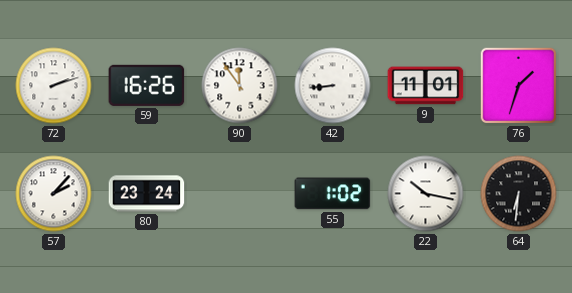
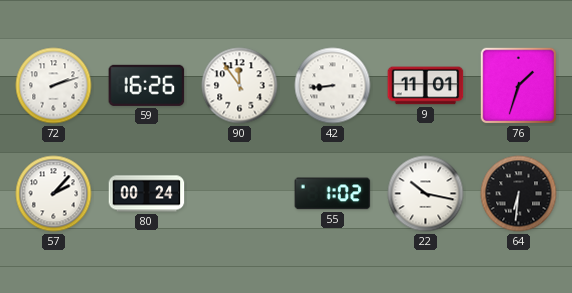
80: 23:24 -> 00:24
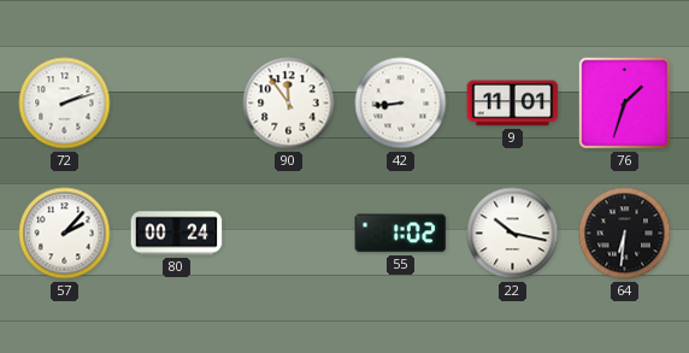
59: 16:26 -> none
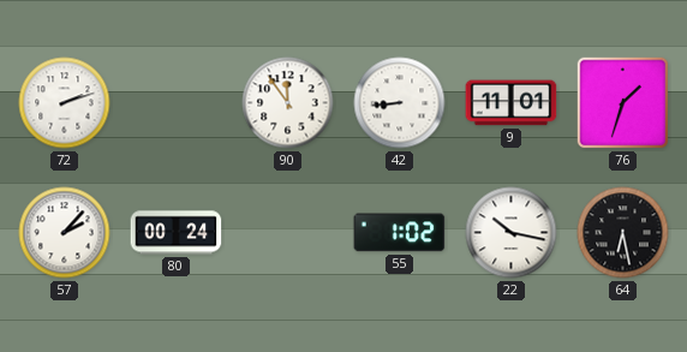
64: 6:31 -> 6:28
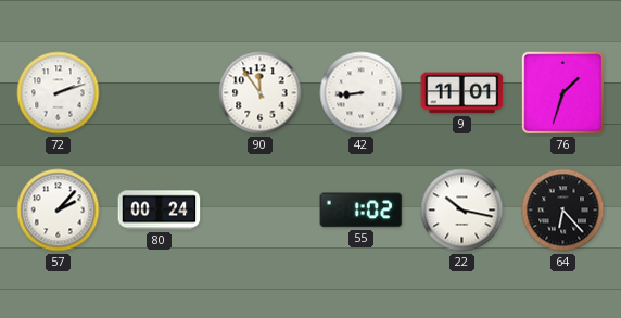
64: 6:28 -> 6:23
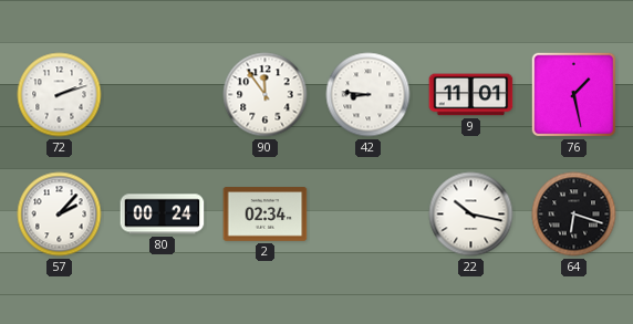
42: 8:44 -> 8:46
76: 1:33 -> 1:28
2: none -> 02:34
55: 1:02 -> none
64: 6:23 -> 6:18
